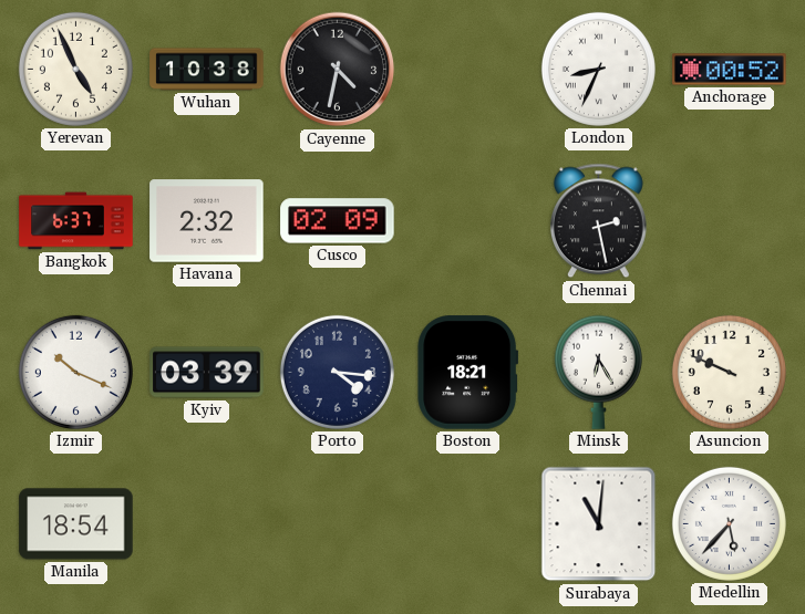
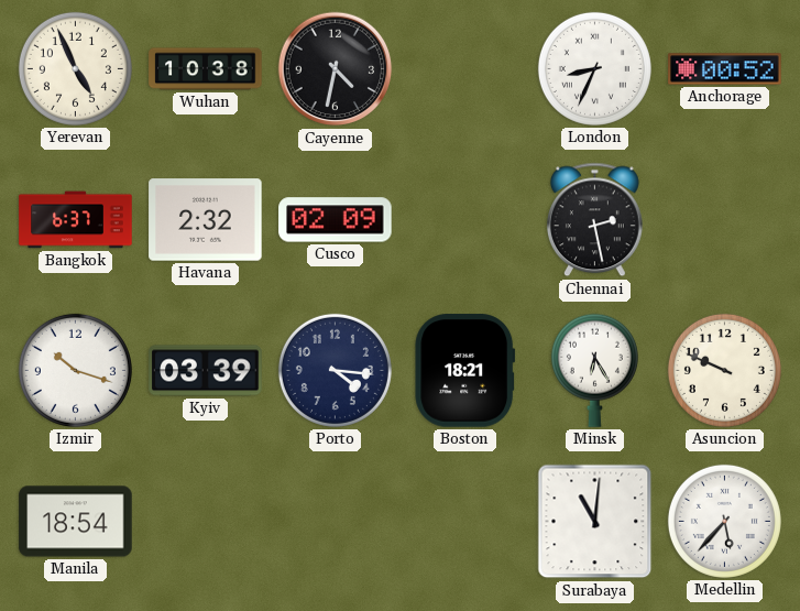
Izmir: 10:19 -> 10:18
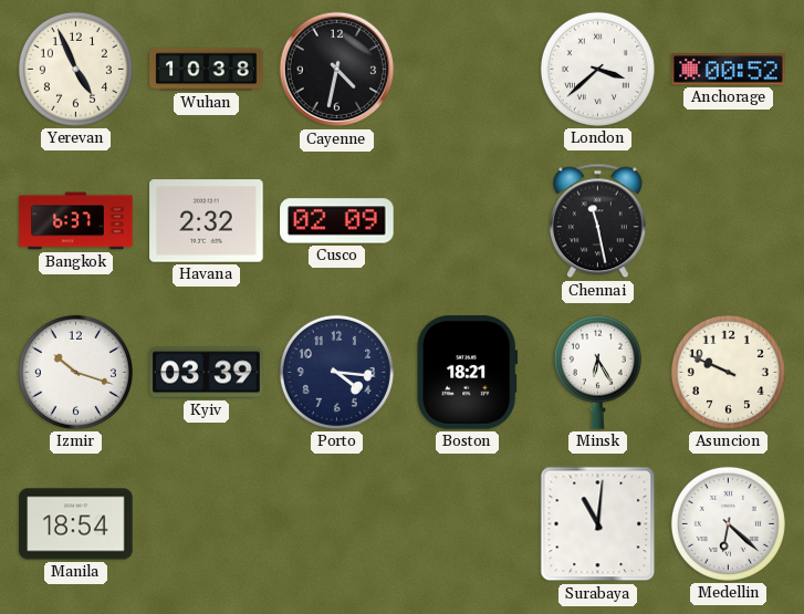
London: 8:34 -> 3:38
Chennai: 2:28 -> 11:28
Medellin: 5:37 -> 6:22
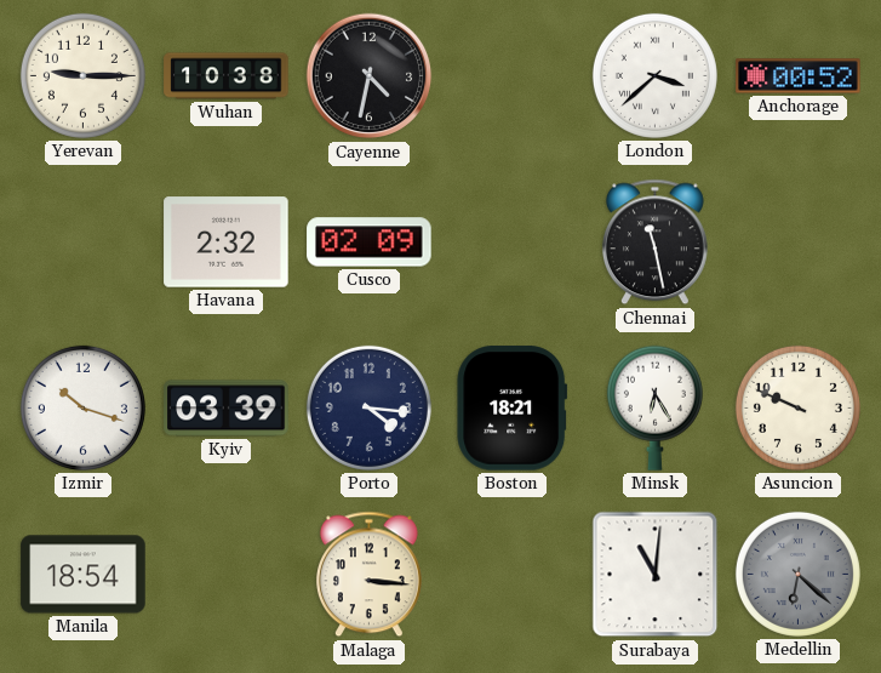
Yerevan: 4:56 -> 9:15
Bangkok: 6:37 -> none
Malaga: none -> 3:16
Medellin dial: white -> grey
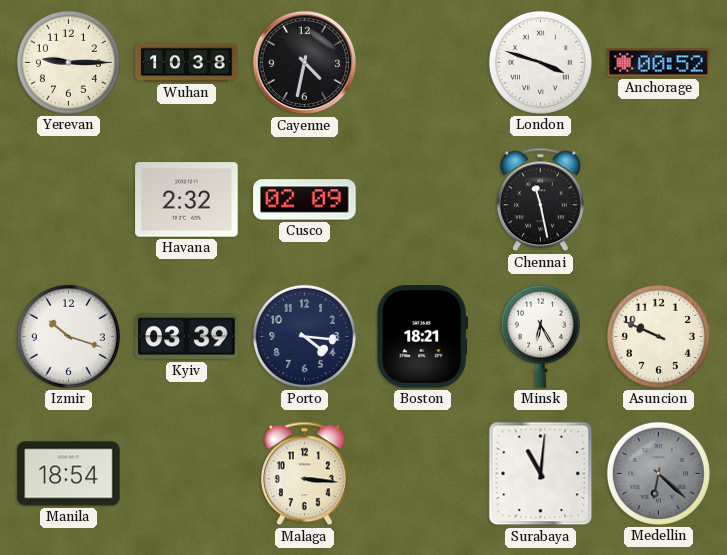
London: 3:38 -> 3:48
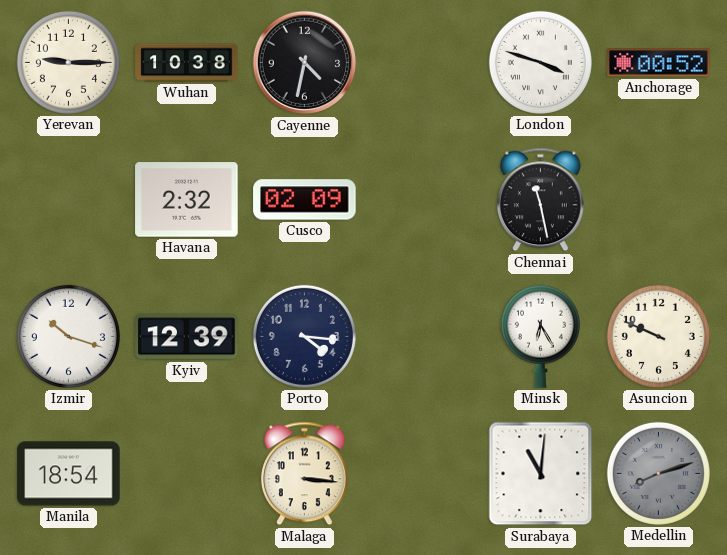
Kyiv: 03:39 -> 12:39
Boston: 18:21 -> none
Medellin: 6:22 -> 8:12
